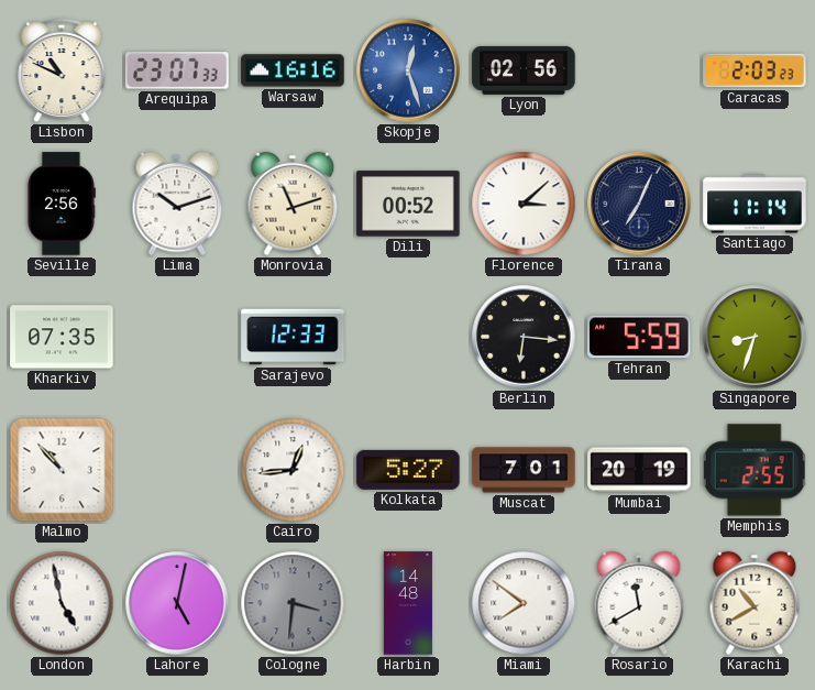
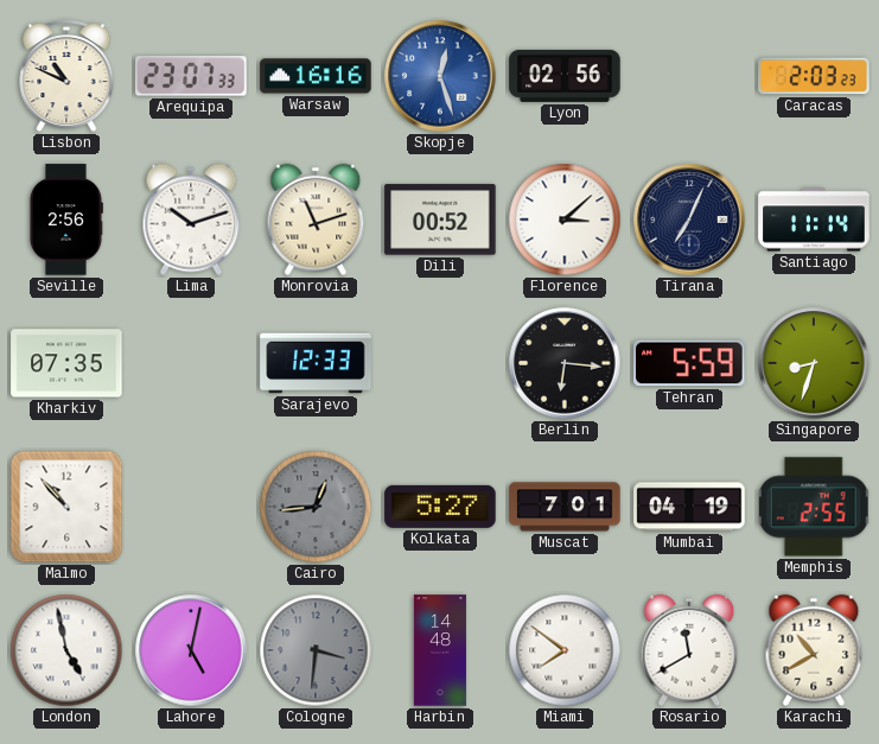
Cairo dial: white -> grey
Mumbai: 20:19 -> 04:19
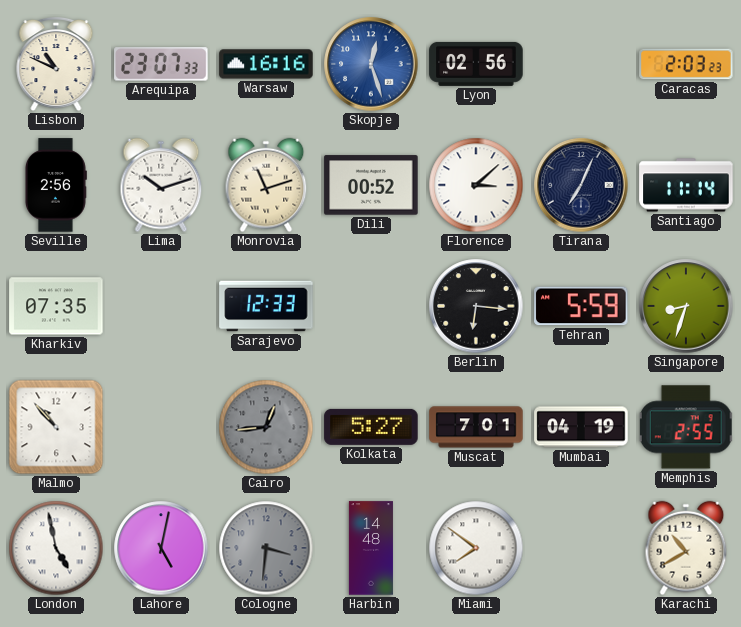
Rosario: 11:40 -> none
